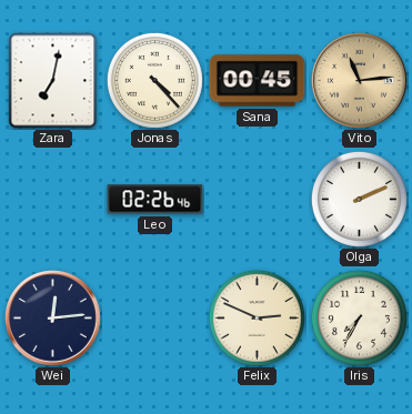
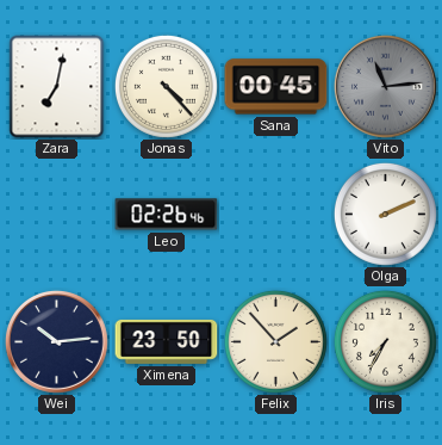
Vito dial: champagne -> grey
Wei: 12:14 -> 10:14
Ximena: none -> 23:50
Felix: 2:49 -> 1:53
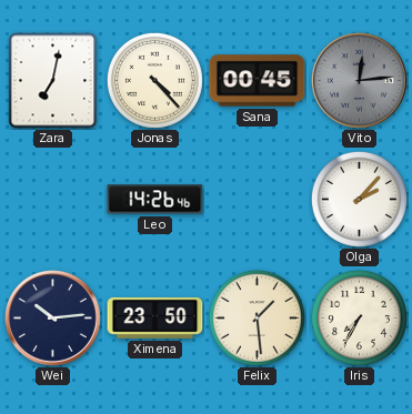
Vito: 11:14 -> 12:14
Leo: 02:26 -> 14:26
Olga: 2:11 -> 2:07
Felix: 1:53 -> 1:29
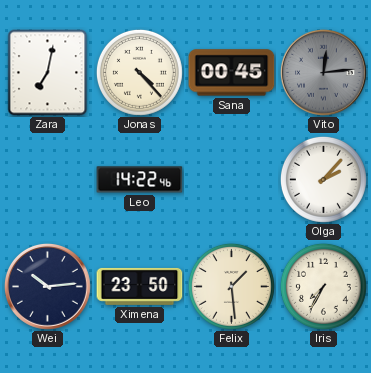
Leo: 14:26 -> 14:22
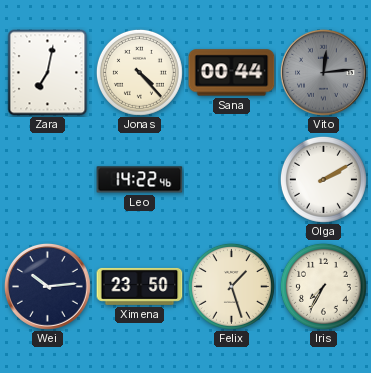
Sana: 00:45 -> 00:44
Olga: 2:07 -> 2:10
Felix: 1:29 -> 1:27
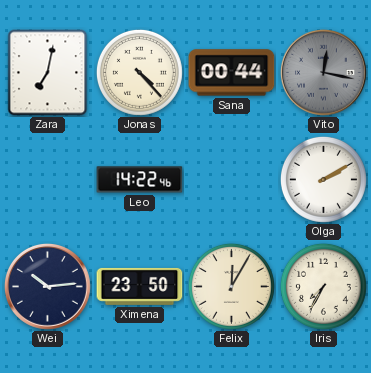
Vito: 12:14 -> 12:17
Felix: 1:27 -> 12:05
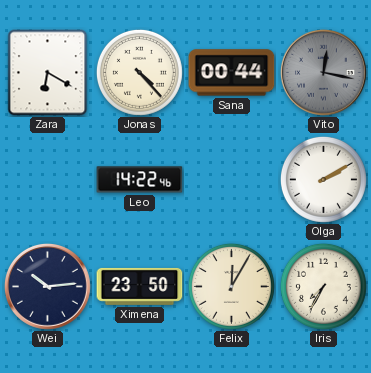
Zara: 7:02 -> 6:20
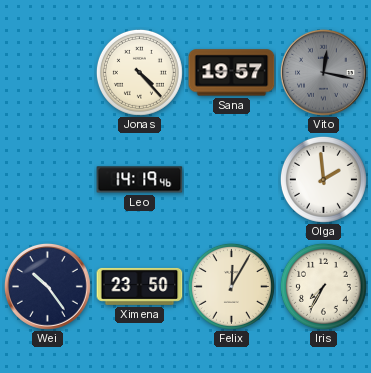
Zara: 6:20 -> none
Sana: 00:44 -> 19:57
Leo: 14:22 -> 14:19
Olga: 2:10 -> 1:59
Wei: 10:14 -> 10:24
